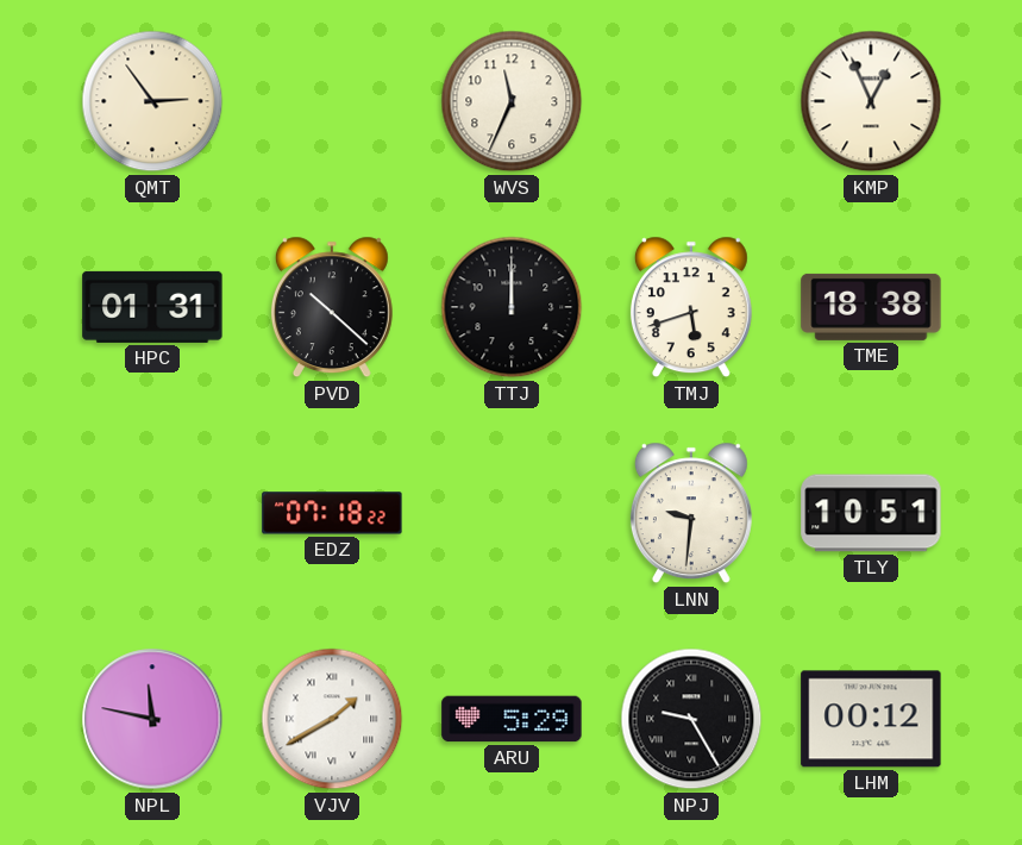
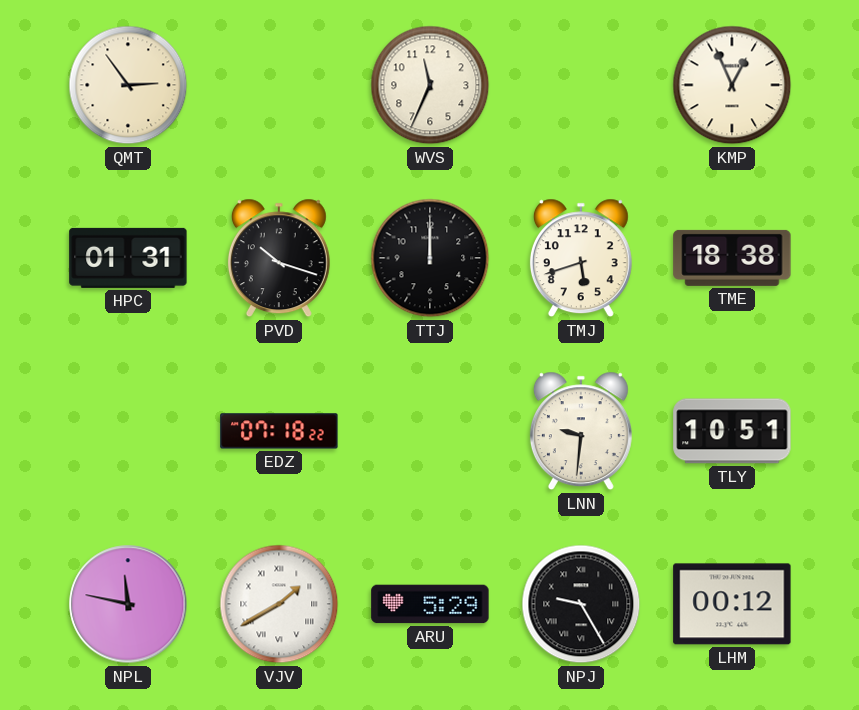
PVD: 10:22 -> 10:18
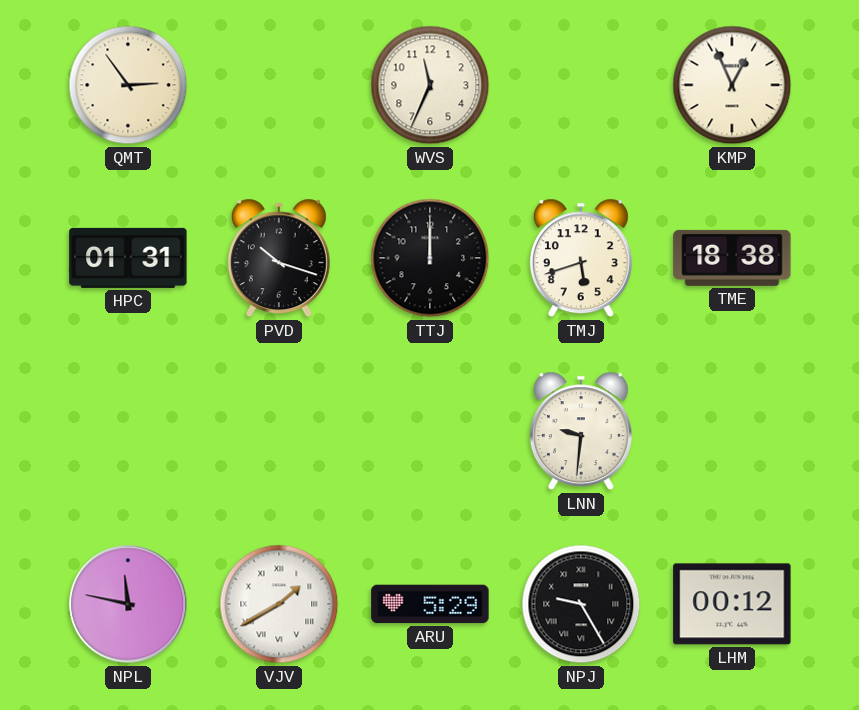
EDZ: 07:18 -> none
TLY: 10:51 -> none
